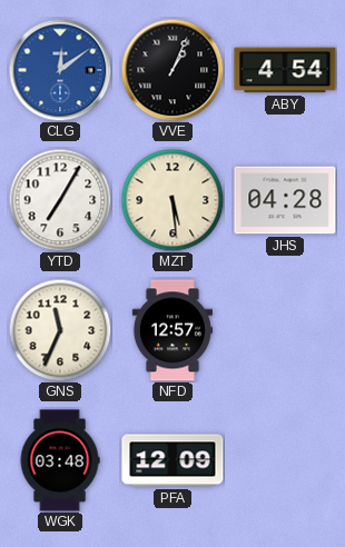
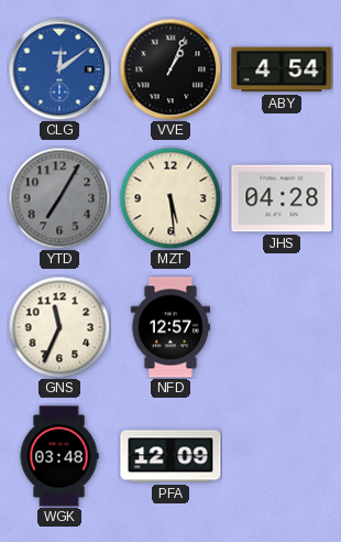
YTD dial: white -> grey
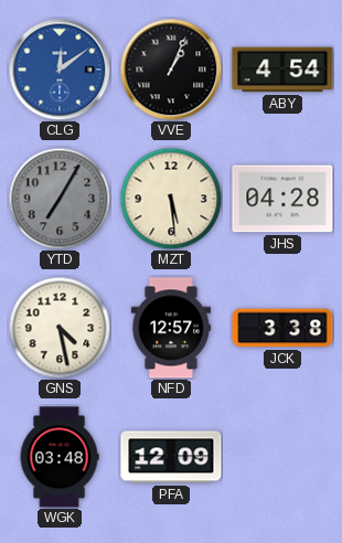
GNS: 11:34 -> 4:28
JCK: none -> 3:38
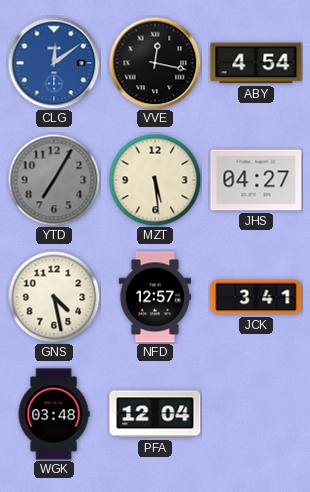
VVE: 1:04 -> 12:17
JHS: 04:28 -> 04:27
JCK: 3:38 -> 3:41
PFA: 12:09 -> 12:04
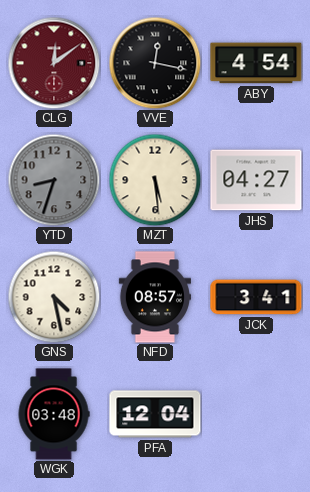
CLG dial: blue -> burgundy
YTD: 7:05 -> 8:33
NFD: 12:57 -> 08:57
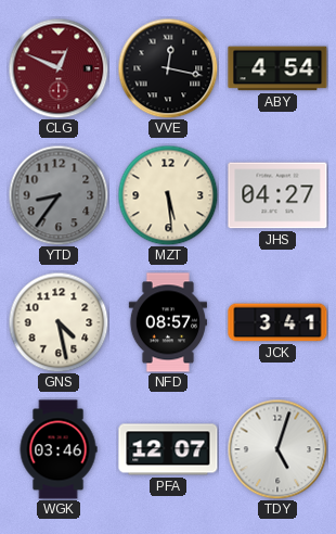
CLG: 12:09 -> 12:49
YTD: 8:33 -> 8:36
WGK: 03:48 -> 03:46
PFA: 12:04 -> 12:07
TDY: none -> 5:03
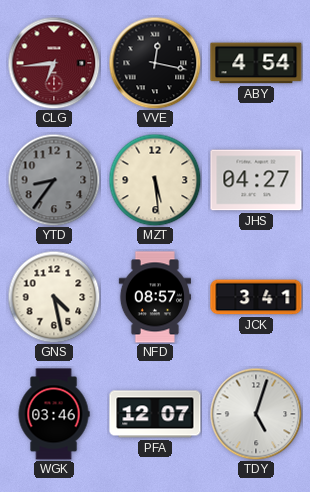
CLG: 12:49 -> 6:44
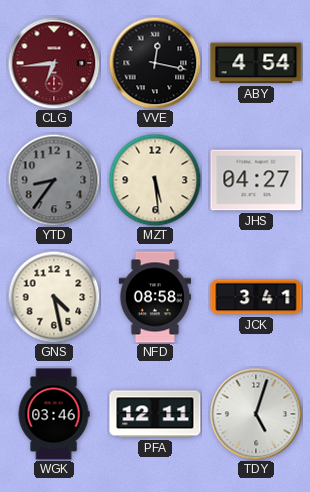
NFD: 08:57 -> 08:58
PFA: 12:07 -> 12:11
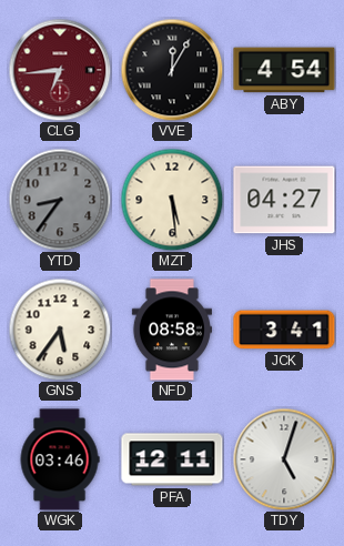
VVE: 12:17 -> 12:05
GNS: 4:28 -> 5:36
